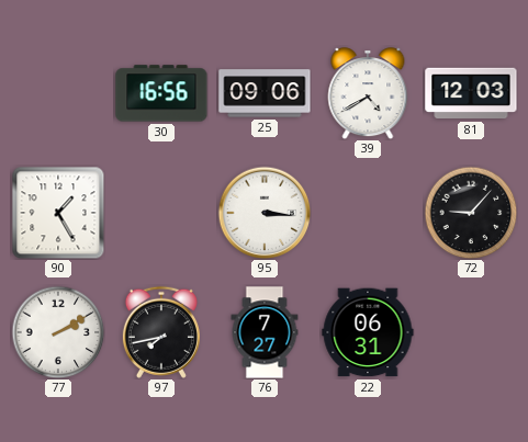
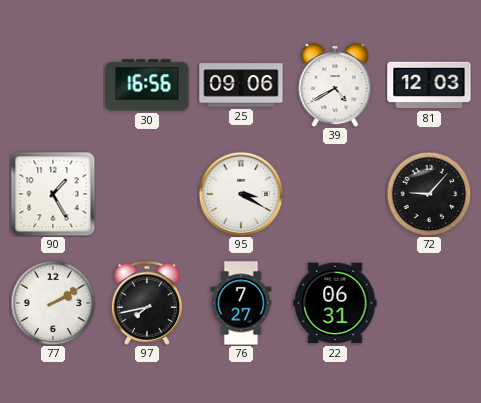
95: 3:16 -> 3:20
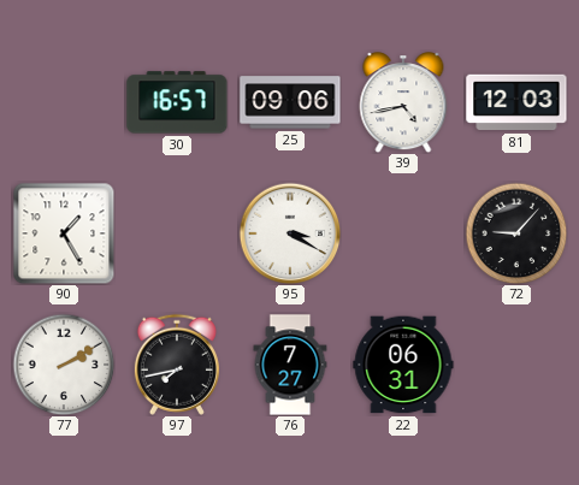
30: 16:56 -> 16:57
39: 4:40 -> 4:43
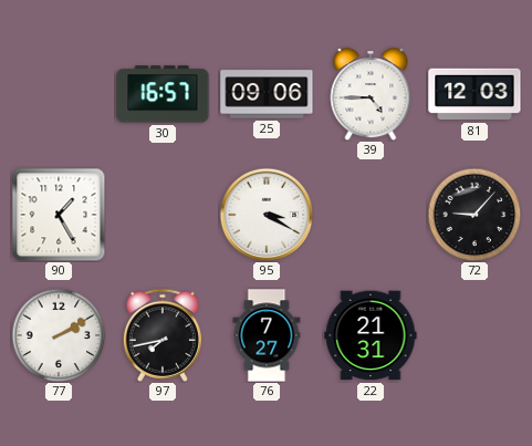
39: 4:43 -> 4:45
22: 06:31 -> 21:31
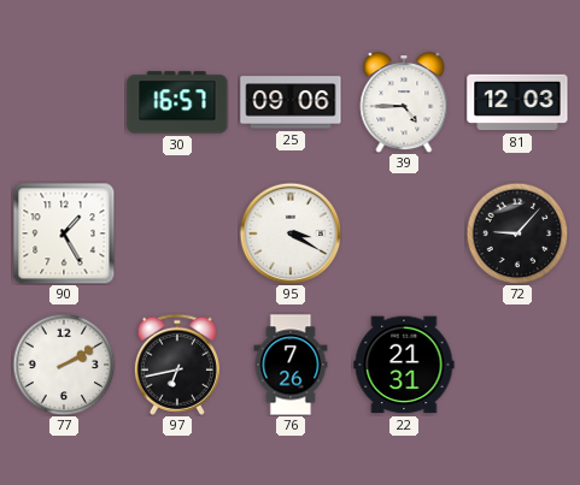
97: 7:43 -> 6:43
76: 7:27 -> 7:26
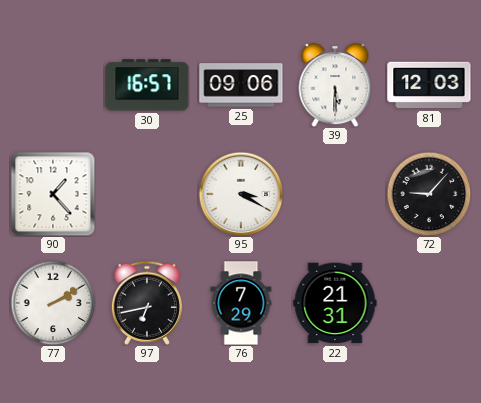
39: 4:45 -> 5:30
90: 1:25 -> 1:23
76: 7:26 -> 7:29
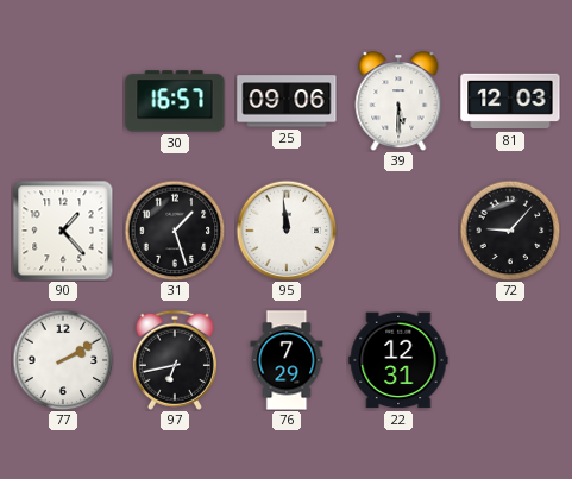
31: none -> 1:27
95: 3:20 -> 11:59
22: 21:31 -> 12:31
